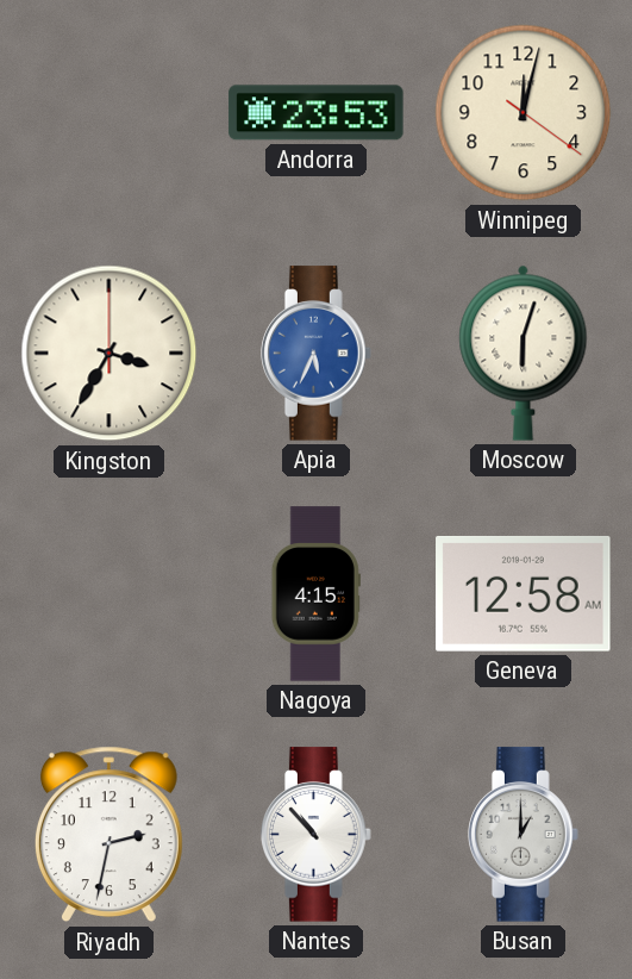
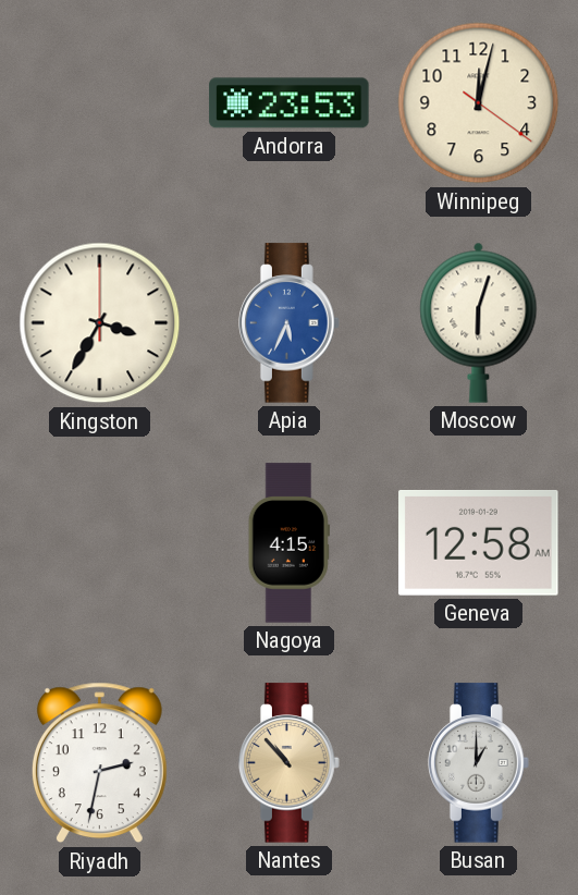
Nantes dial: white -> champagne
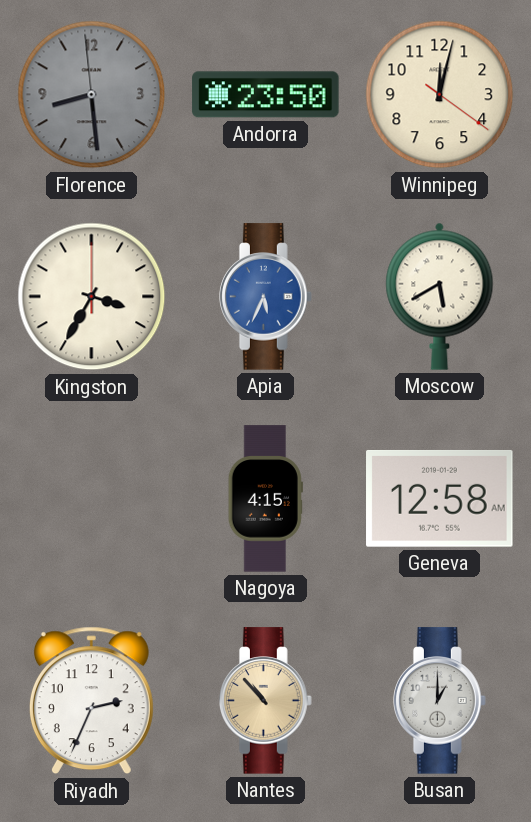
Florence: none -> 8:28
Andorra: 23:53 -> 23:50
Moscow: 6:03 -> 5:40
Riyadh: 2:32 -> 2:34
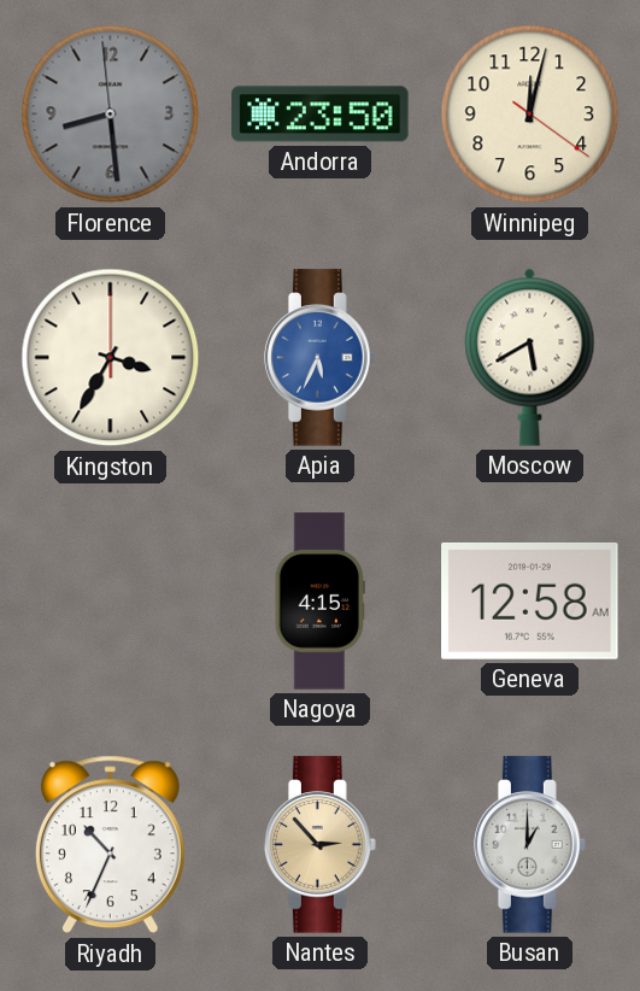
Riyadh: 2:34 -> 10:34
Nantes: 10:53 -> 2:53
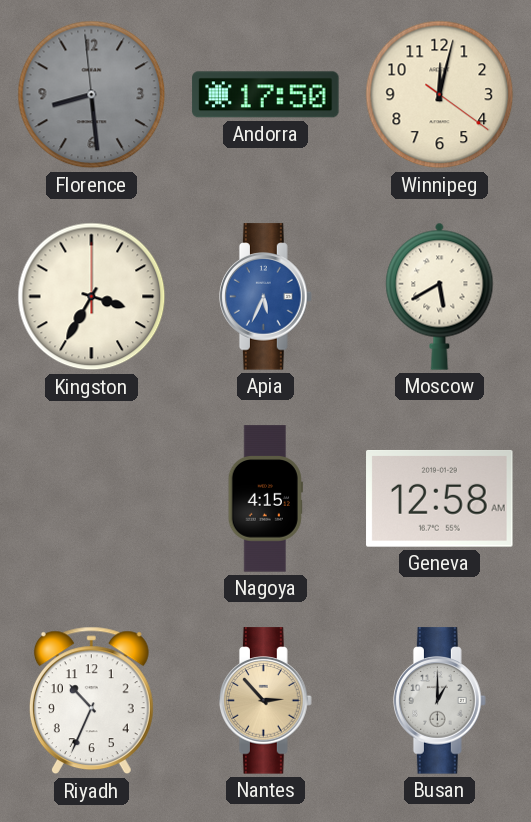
Andorra: 23:50 -> 17:50
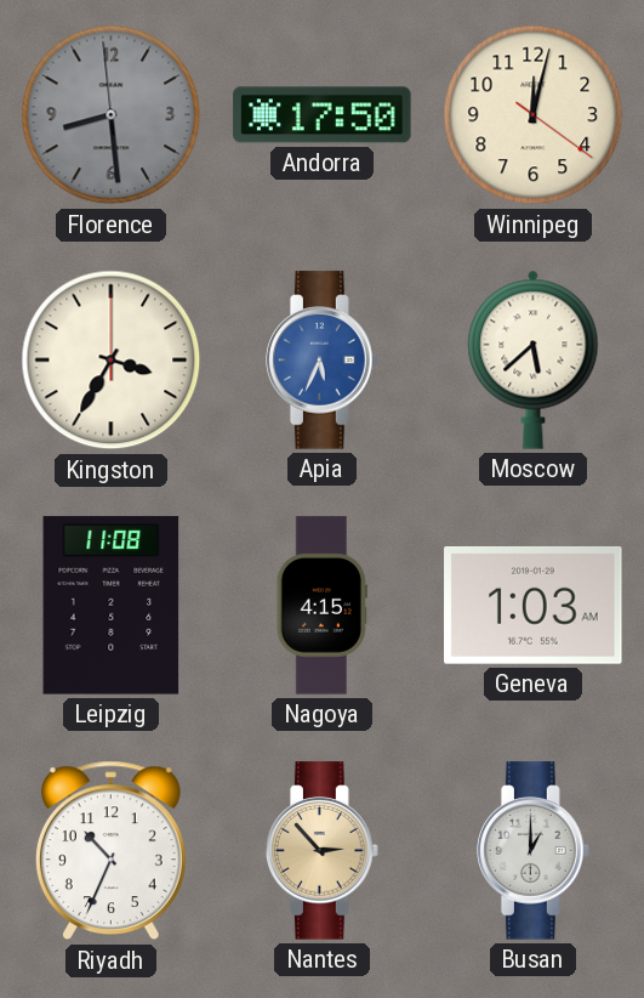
Moscow: 5:40 -> 5:38
Leipzig: none -> 11:08
Geneva: 12:58 -> 1:03
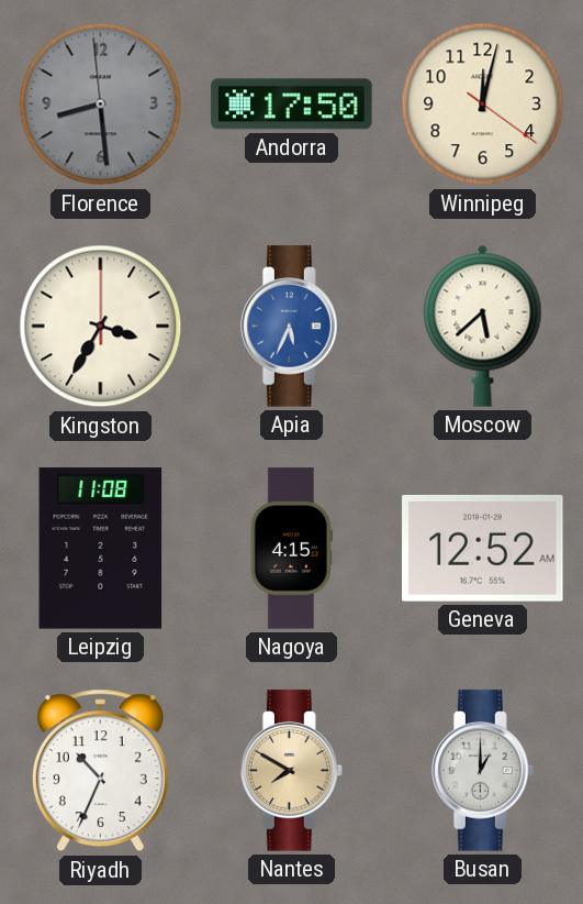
Geneva: 1:03 -> 12:52
Nantes: 2:53 -> 7:50
